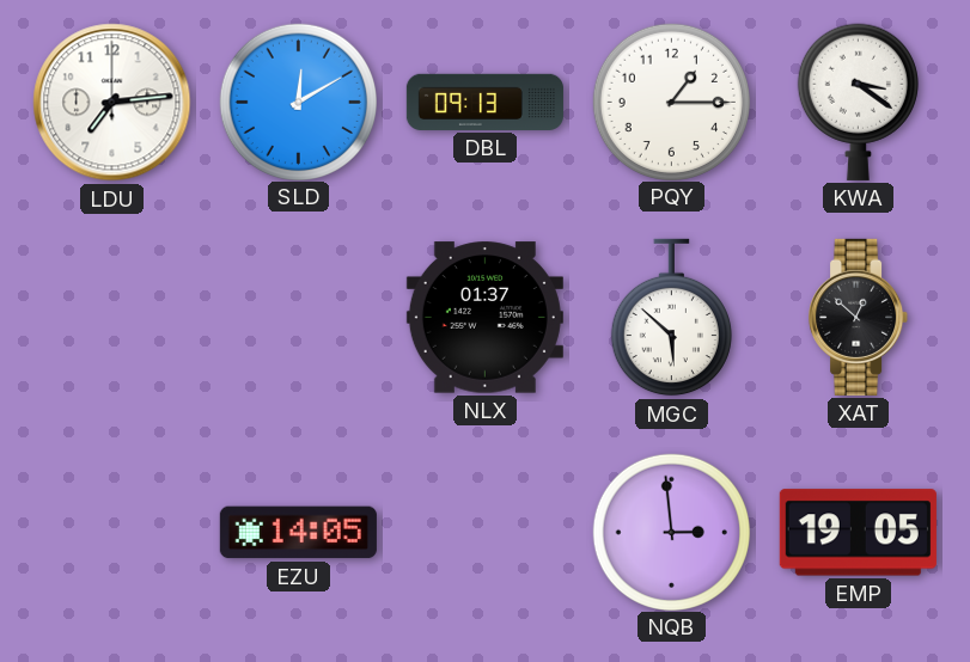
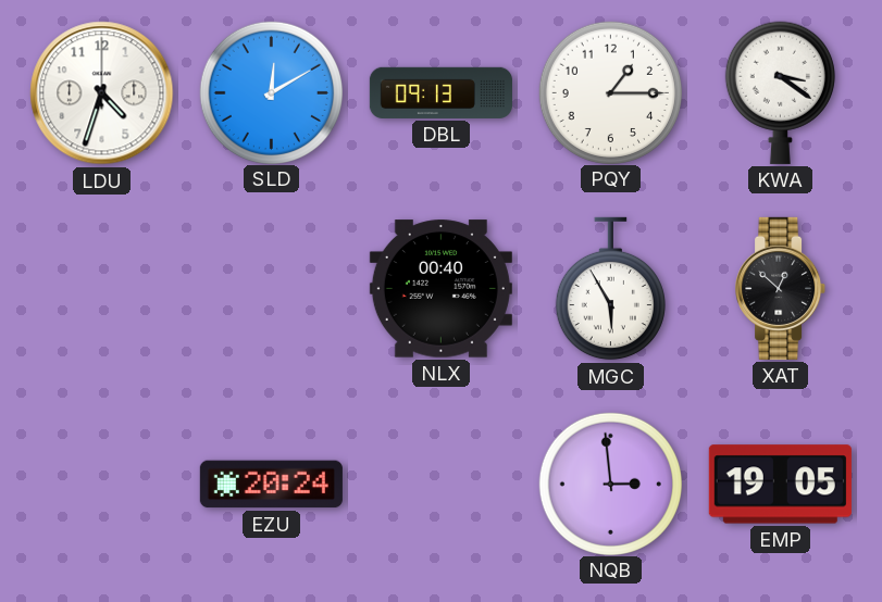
LDU: 7:14 -> 4:33
NLX: 01:37 -> 00:40
MGC: 5:52 -> 5:55
EZU: 14:05 -> 20:24
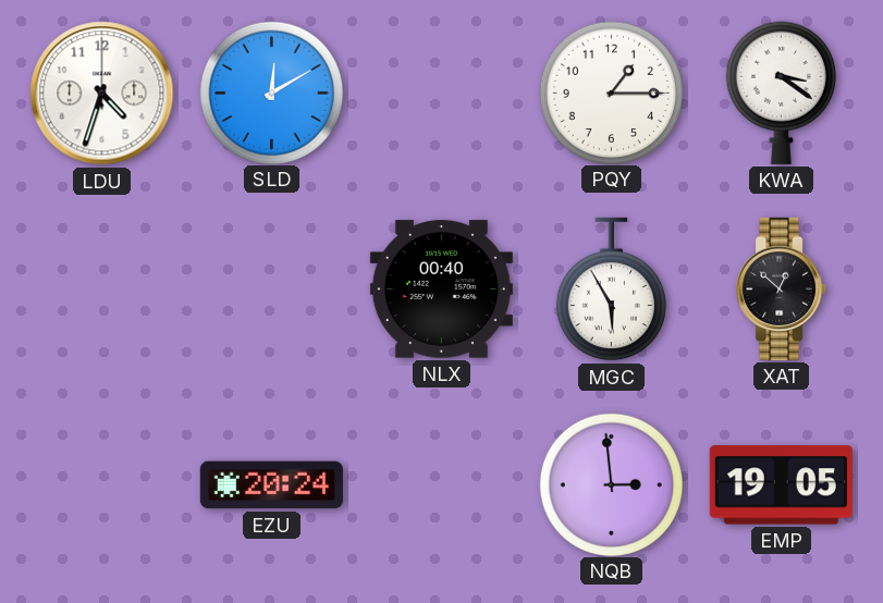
DBL: 09:13 -> none
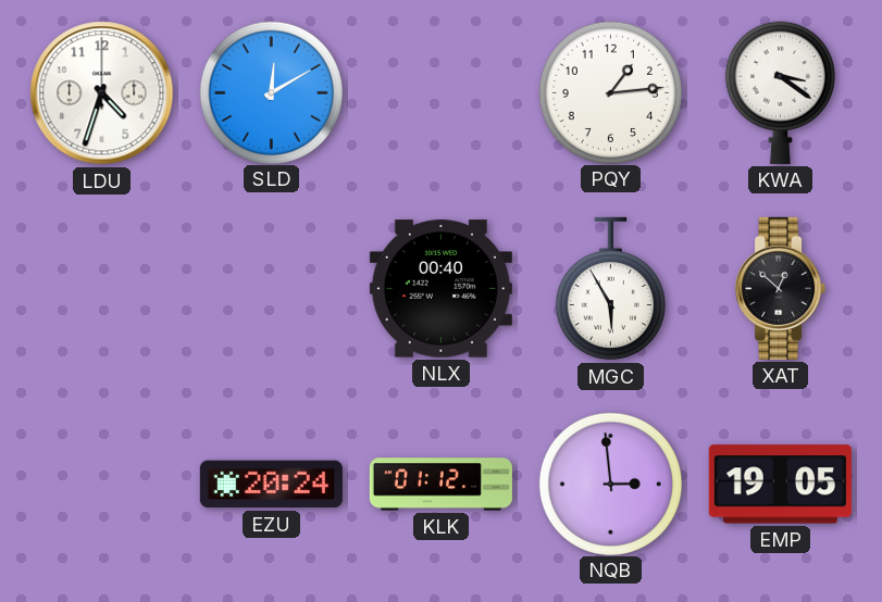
PQY: 1:15 -> 1:14
KLK: none -> 01:12
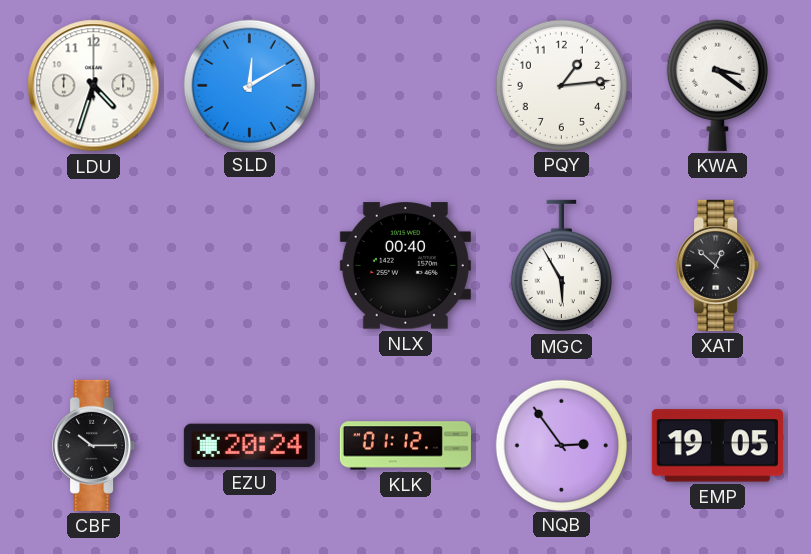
CBF: none -> 10:15
NQB: 2:59 -> 2:54
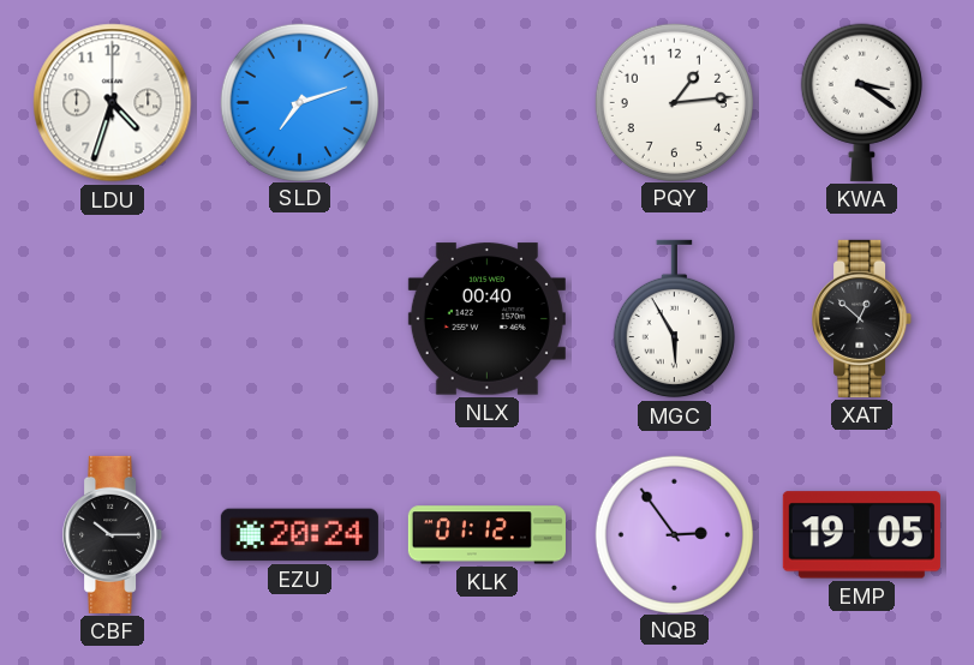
SLD: 12:10 -> 7:12
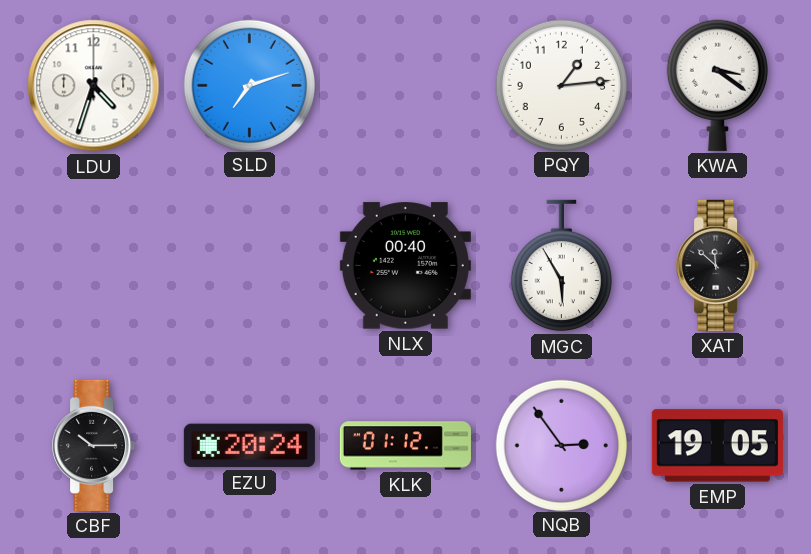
XAT: 12:52 -> 11:52
